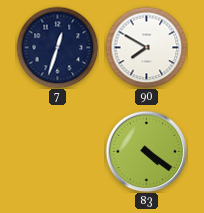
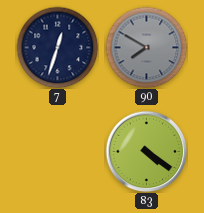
90 dial: white -> grey
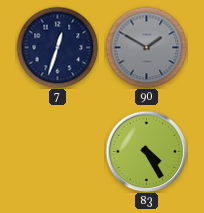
90: 7:50 -> 1:50
83: 4:21 -> 4:25
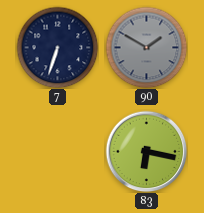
7: 12:33 -> 6:33
83: 4:25 -> 6:17
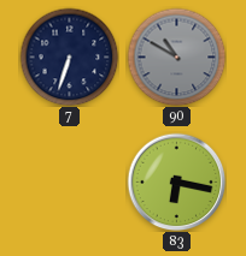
90: 1:50 -> 10:50
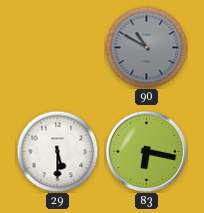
7: 6:33 -> none
29: none -> 5:30
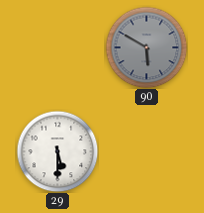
90: 10:50 -> 5:50
83: 6:17 -> none
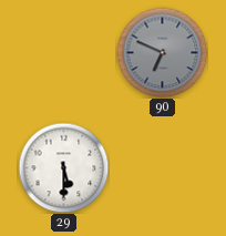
90: 5:50 -> 6:49
